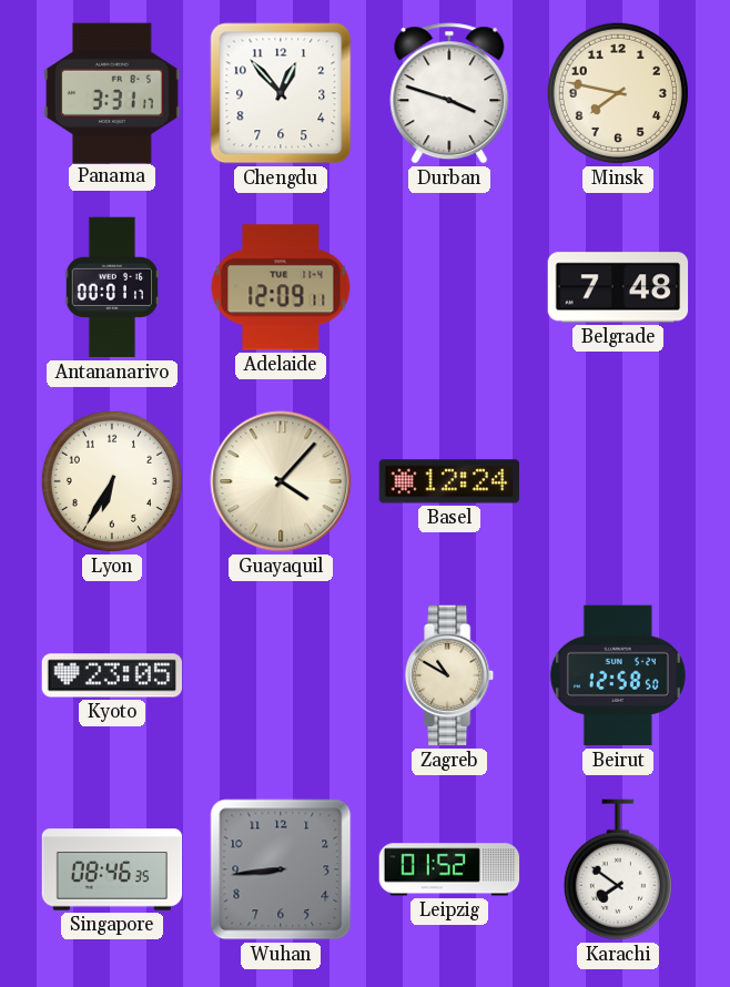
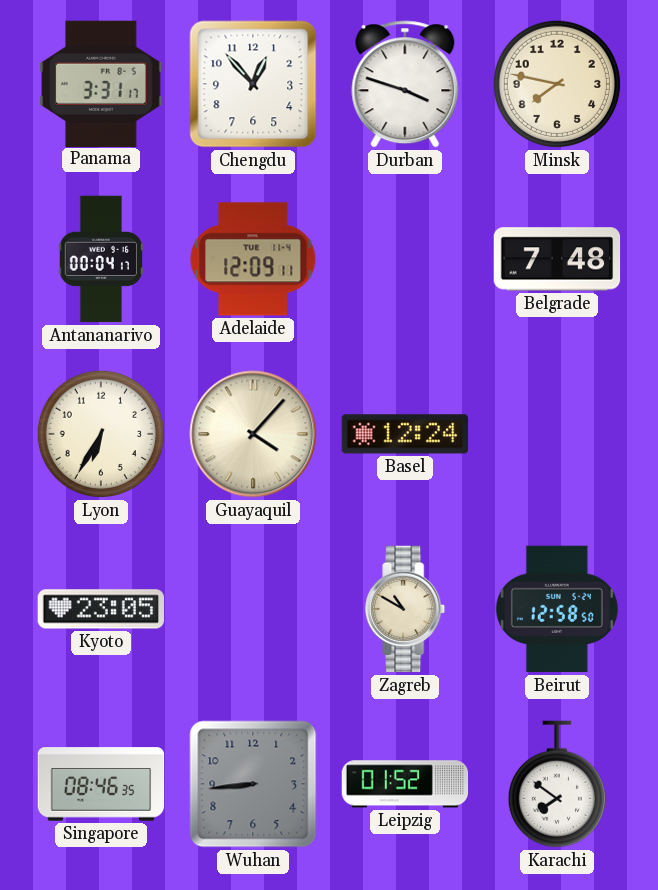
Antananarivo: 00:01 -> 00:04
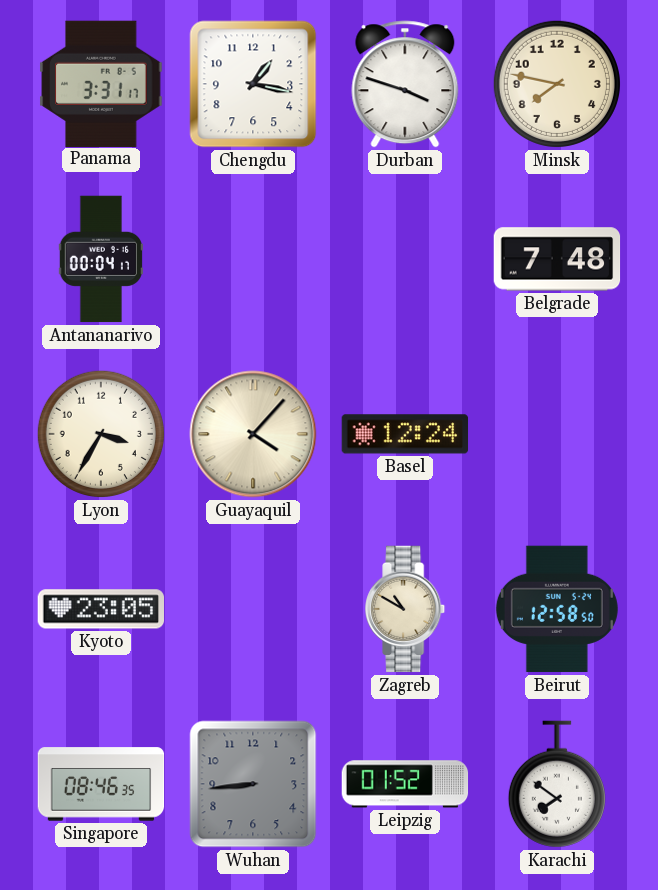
Chengdu: 12:53 -> 1:17
Adelaide: 12:09 -> none
Lyon: 6:35 -> 3:35
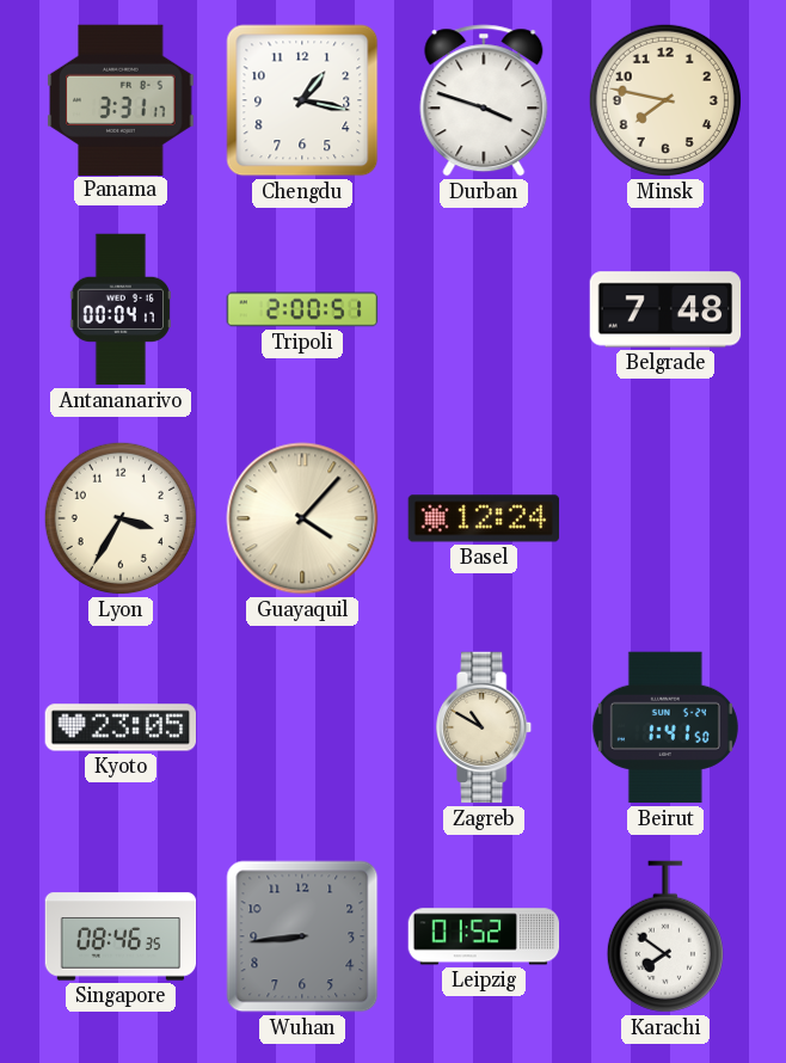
Tripoli: none -> 2:00
Beirut: 12:58 -> 1:41
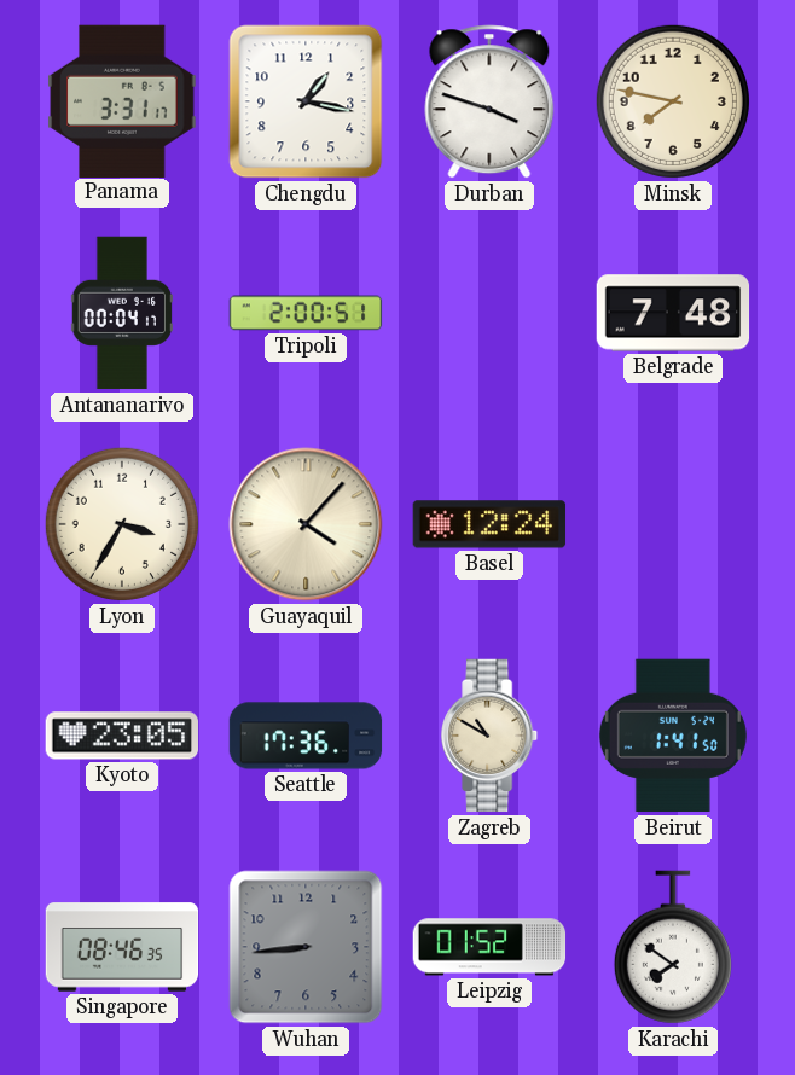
Seattle: none -> 17:36
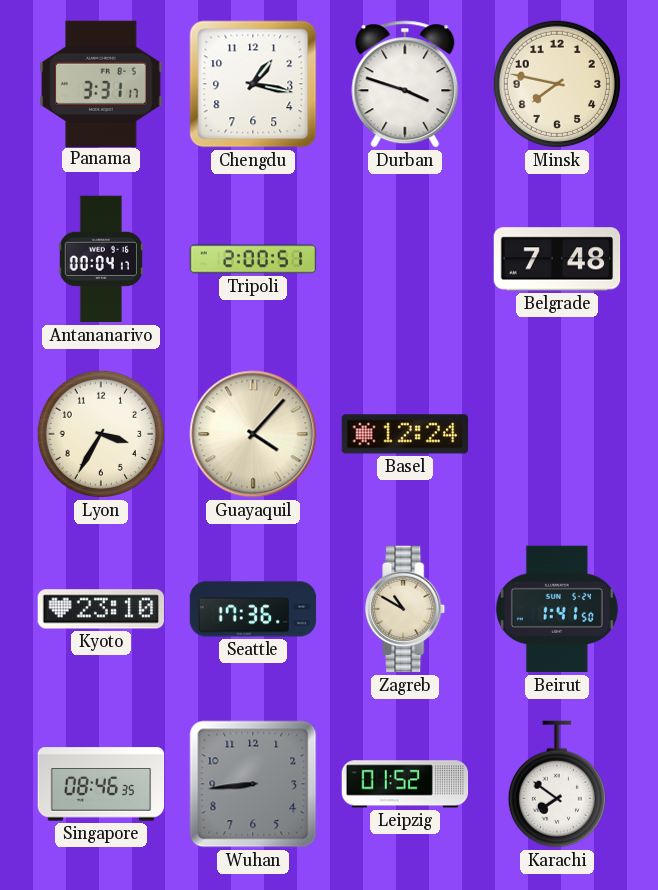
Kyoto: 23:05 -> 23:10
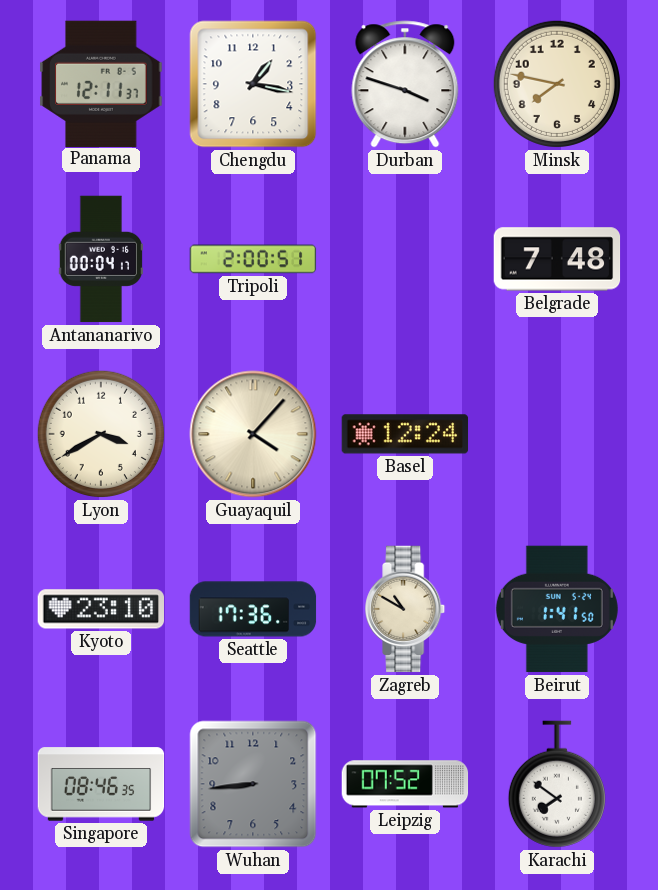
Panama: 3:31 -> 12:11
Lyon: 3:35 -> 3:40
Leipzig: 01:52 -> 07:52
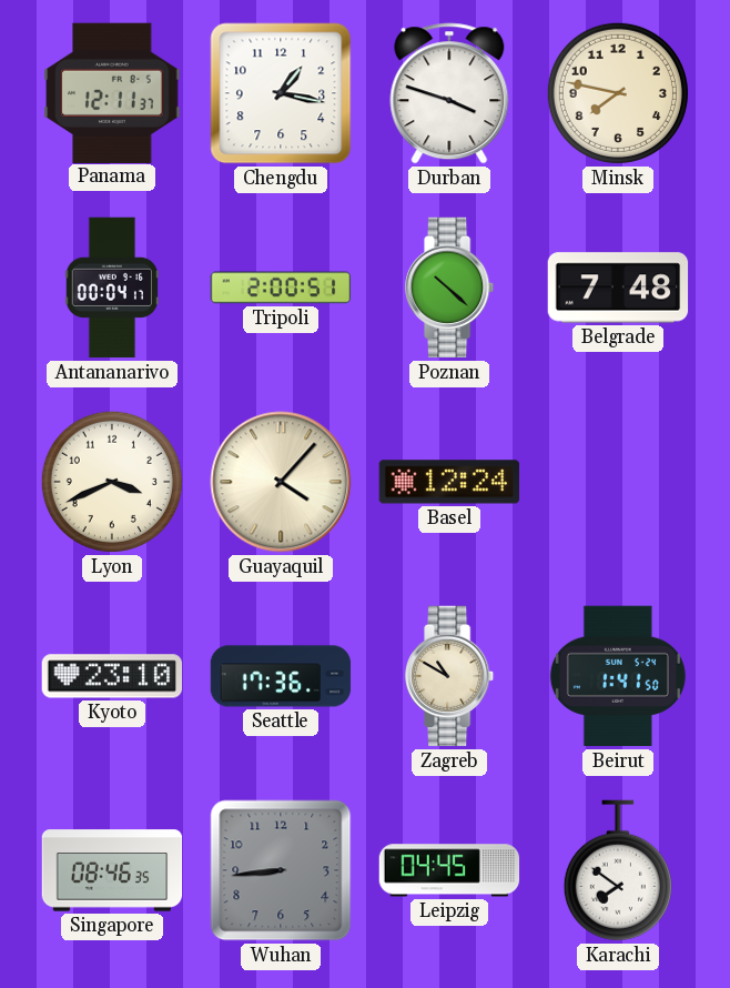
Poznan: none -> 10:22
Lyon: 3:40 -> 3:41
Leipzig: 07:52 -> 04:45
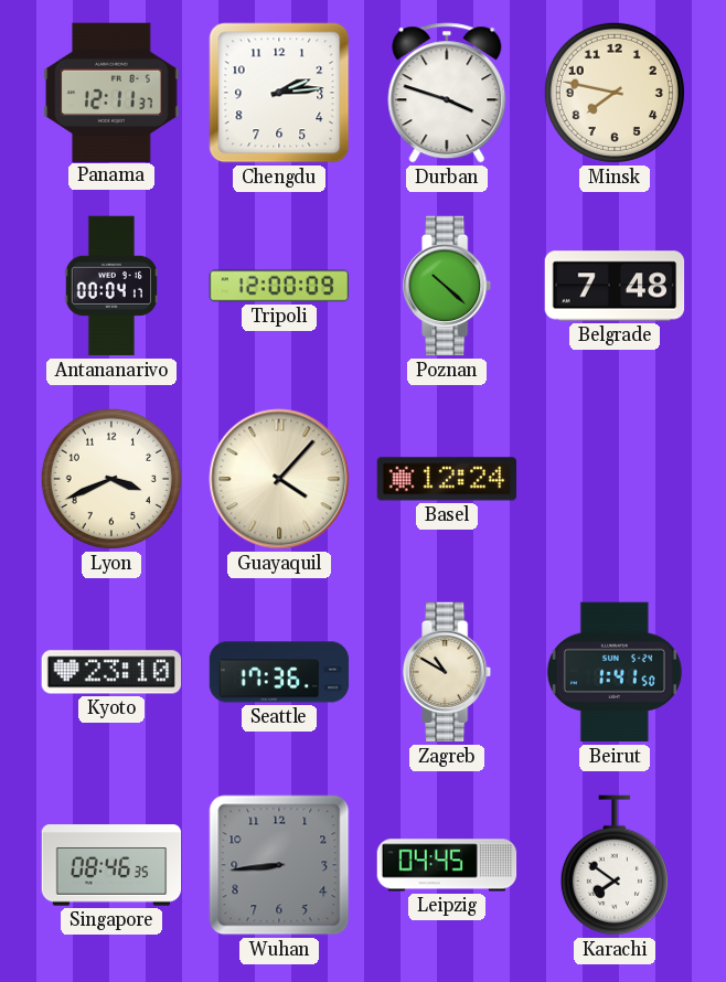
Chengdu: 1:17 -> 2:14
Tripoli: 2:00 -> 12:00
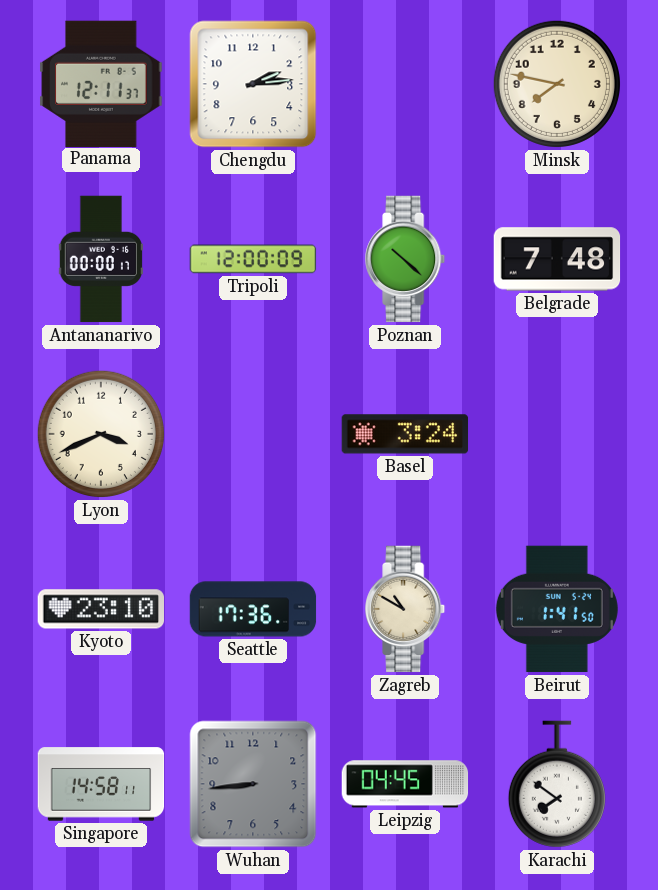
Durban: 3:48 -> none
Antananarivo: 00:04 -> 00:00
Guayaquil: 4:07 -> none
Basel: 12:24 -> 3:24
Singapore: 08:46 -> 14:58
